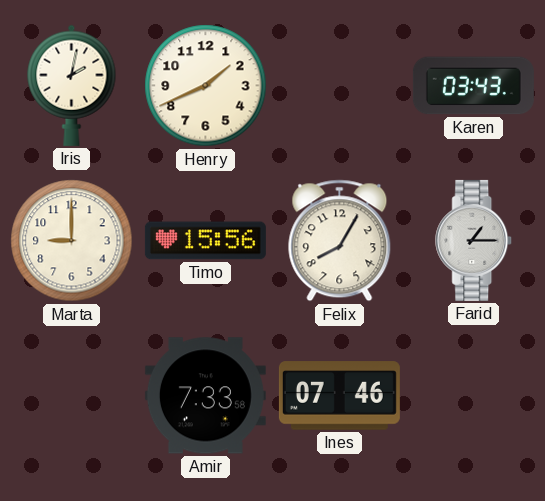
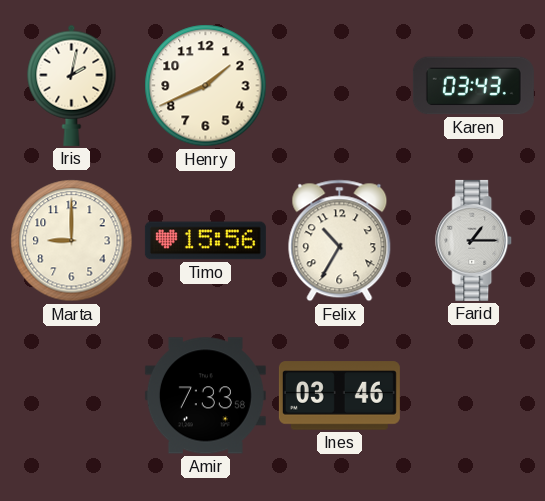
Felix: 8:05 -> 10:35
Ines: 07:46 -> 03:46
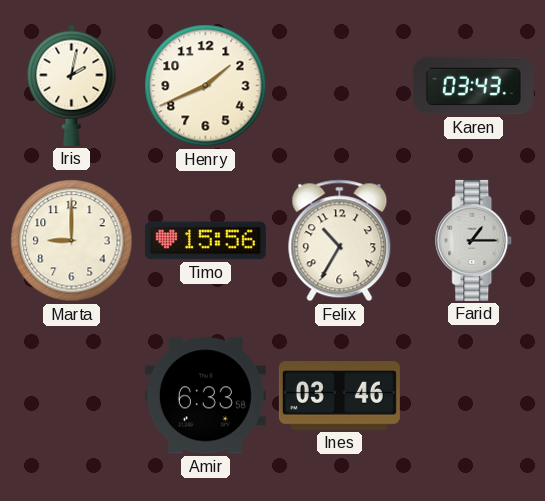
Amir: 7:33 -> 6:33
